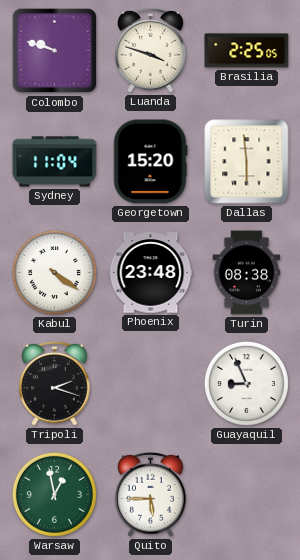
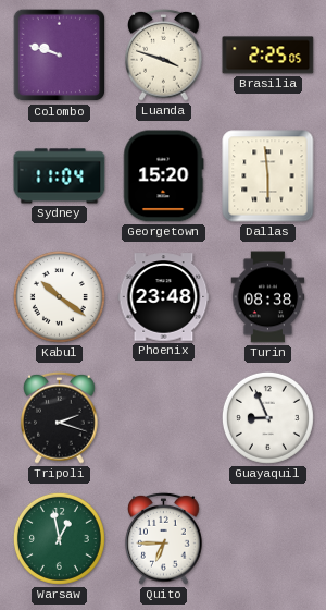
Kabul: 4:21 -> 10:21
Quito: 5:45 -> 6:45
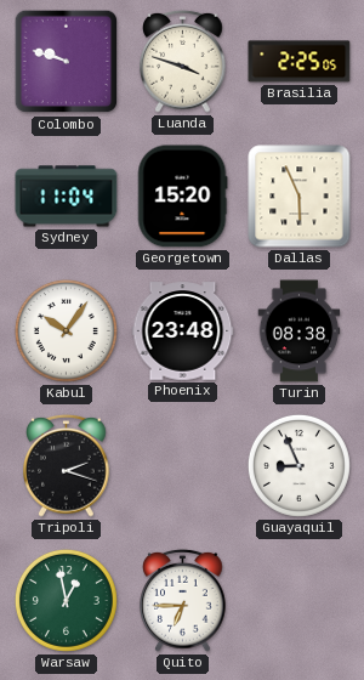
Dallas: 5:59 -> 5:56
Kabul: 10:21 -> 10:06
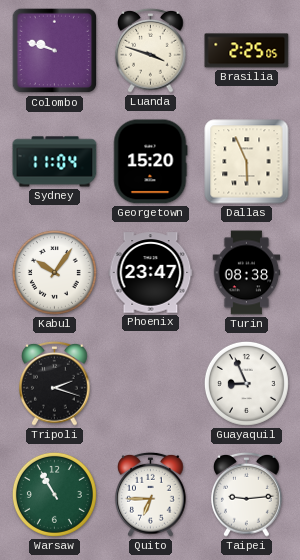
Phoenix: 23:48 -> 23:47
Warsaw: 12:58 -> 10:55
Taipei: none -> 9:14
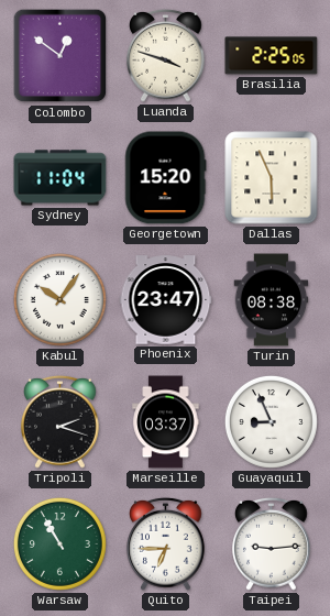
Colombo: 9:48 -> 12:51
Marseille: none -> 03:37
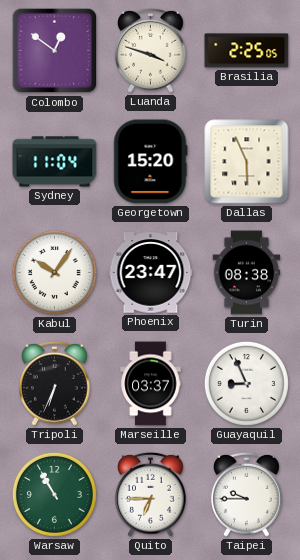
Tripoli: 2:18 -> 6:34
Taipei: 9:14 -> 9:45
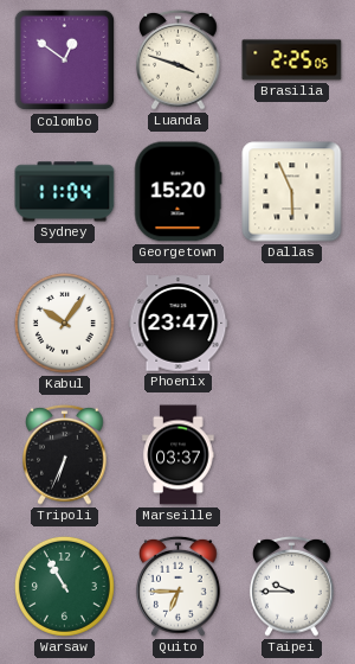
Turin: 08:38 -> none
Guayaquil: 8:56 -> none
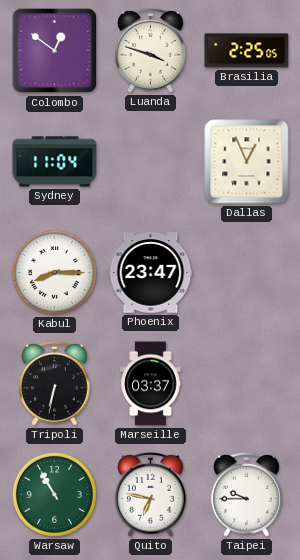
Georgetown: 15:20 -> none
Dallas: 5:56 -> 12:56
Kabul: 10:06 -> 8:15
Tripoli: 6:34 -> 6:32
Quito: 6:45 -> 6:47
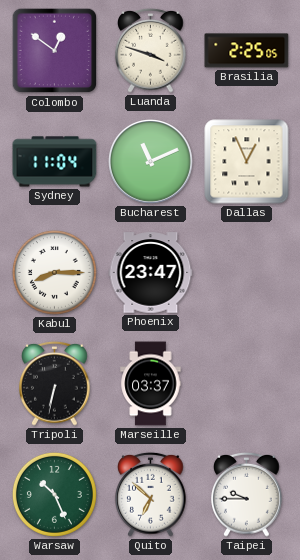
Bucharest: none -> 11:11
Warsaw: 10:55 -> 10:26
Quito: 6:47 -> 6:52
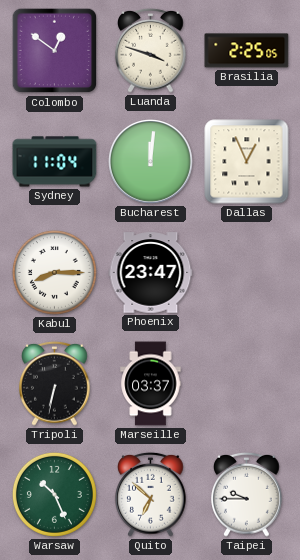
Bucharest: 11:11 -> 12:01
